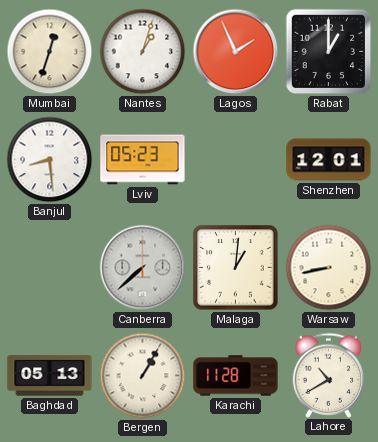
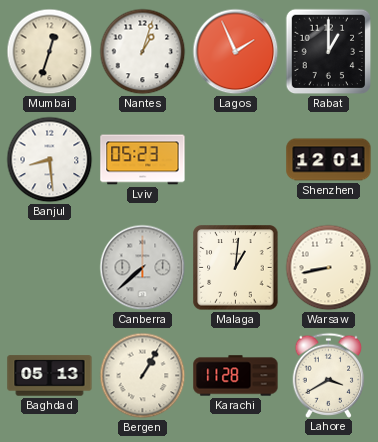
Lahore: 10:40 -> 3:40
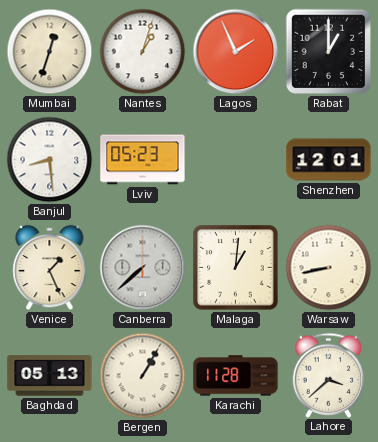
Venice: none -> 1:26
Lahore: 3:40 -> 3:38
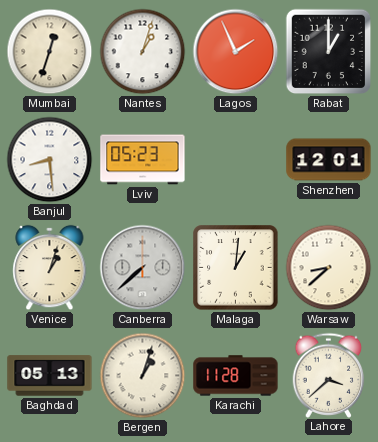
Venice: 1:26 -> 1:03
Warsaw: 8:43 -> 8:38
Bergen: 1:05 -> 1:03
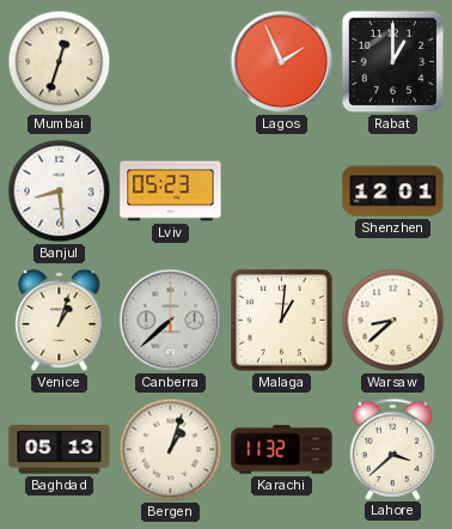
Nantes: 1:03 -> none
Karachi: 11:28 -> 11:32
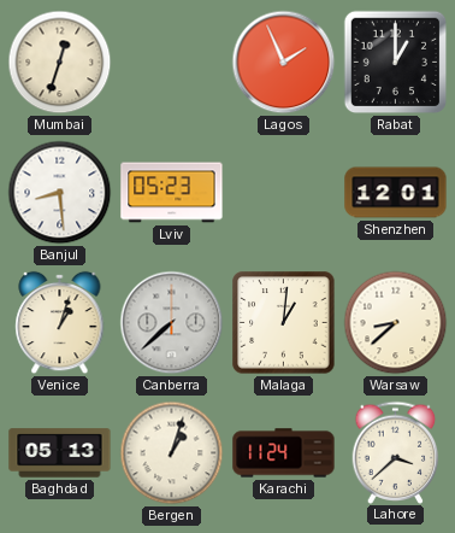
Karachi: 11:32 -> 11:24
